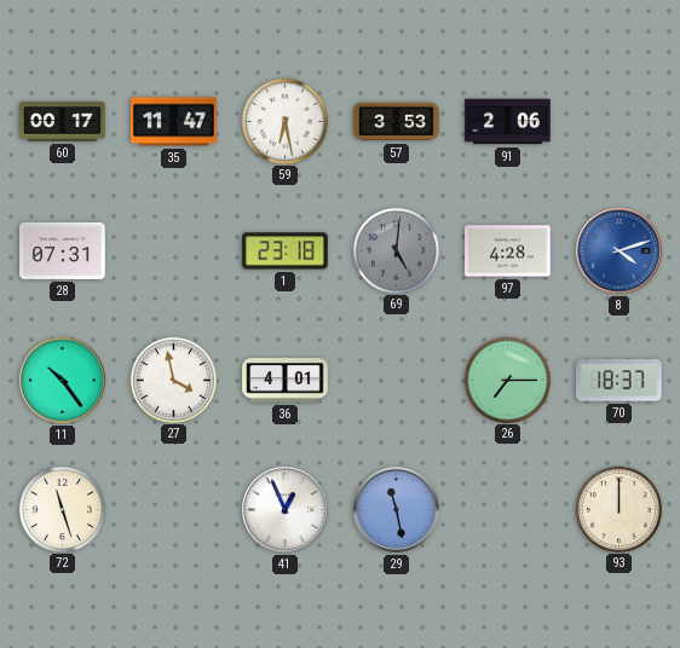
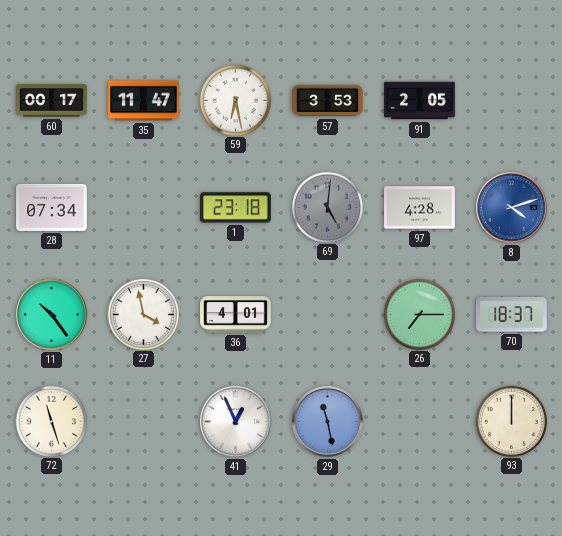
91: 2:06 -> 2:05
28: 07:31 -> 07:34
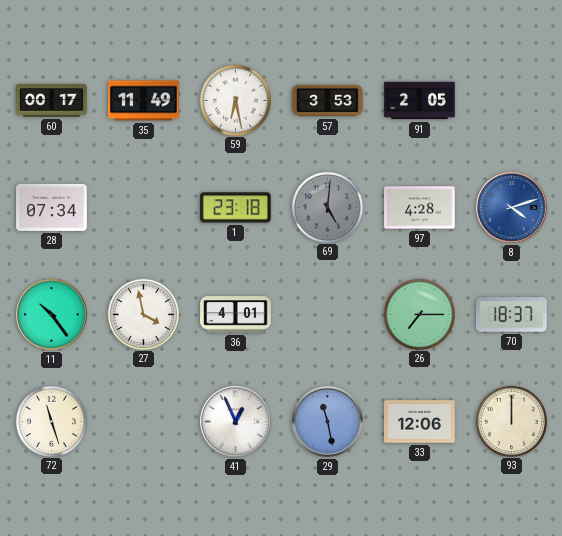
35: 11:47 -> 11:49
33: none -> 12:06
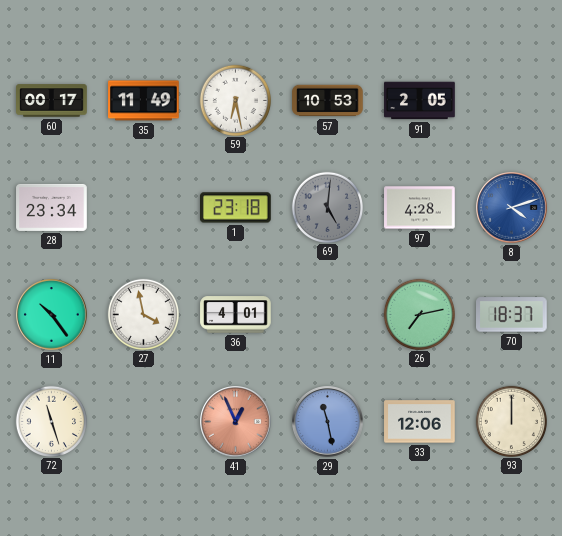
57: 3:53 -> 10:53
28: 07:34 -> 23:34
26: 7:15 -> 7:13
41 dial: white -> salmon
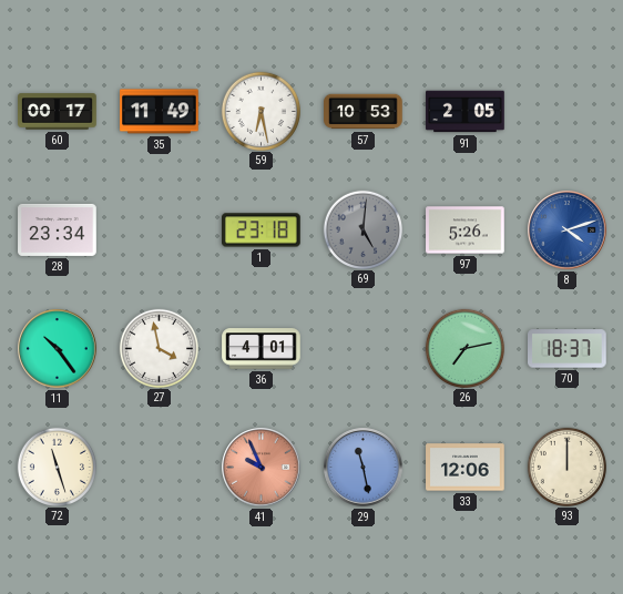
97: 4:28 -> 5:26
41: 12:56 -> 9:56
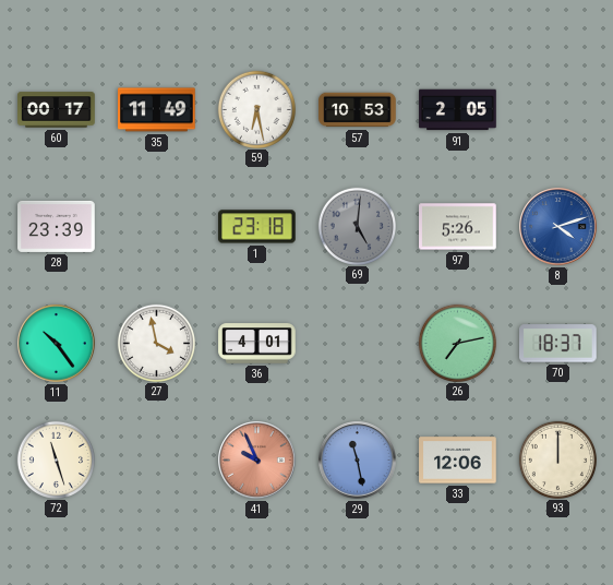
28: 23:34 -> 23:39
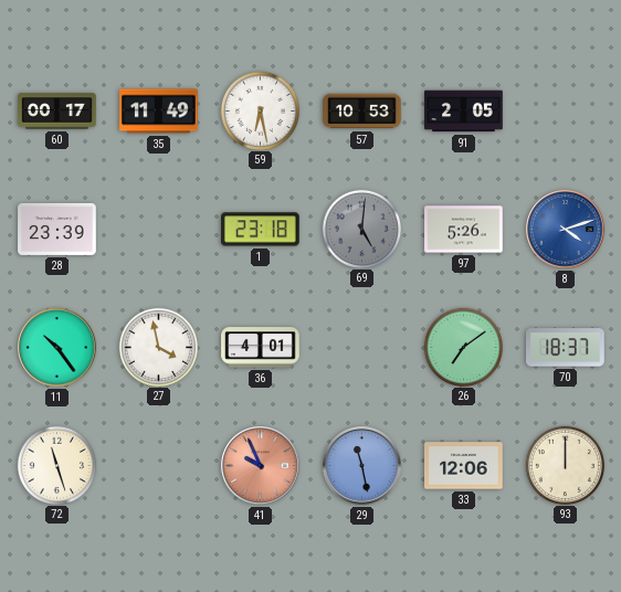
26: 7:13 -> 7:09
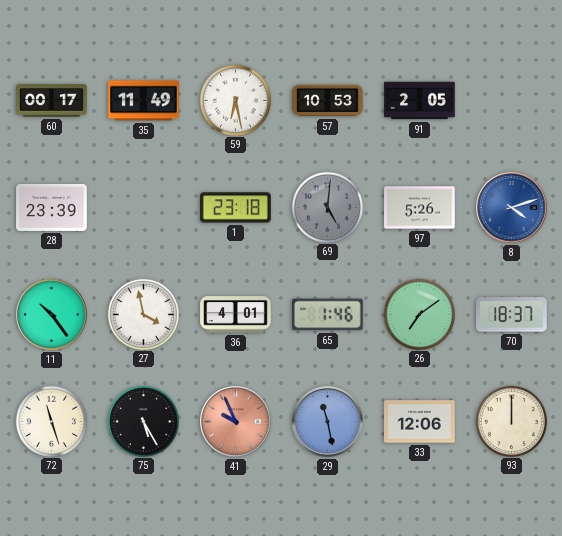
65: none -> 1:46
75: none -> 5:25
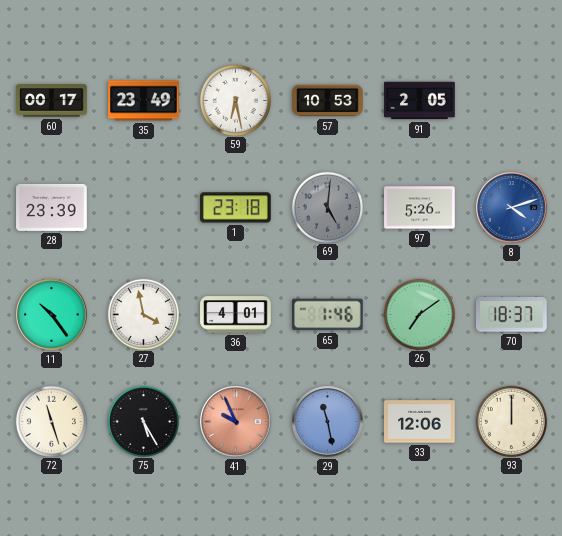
35: 11:49 -> 23:49
